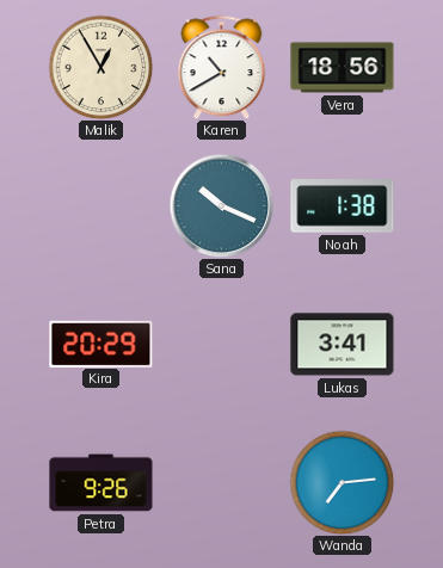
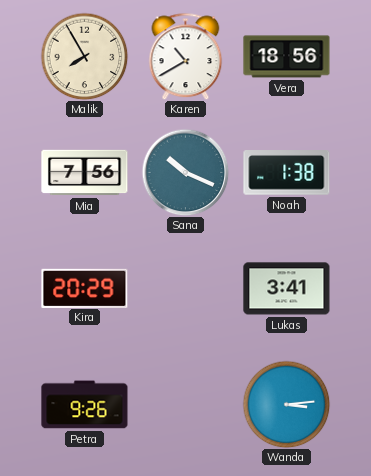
Malik: 12:55 -> 7:55
Mia: none -> 7:56
Wanda: 7:14 -> 3:14
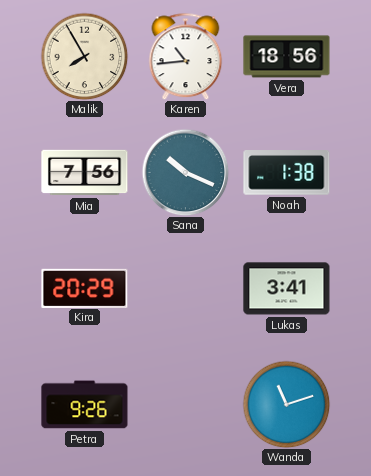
Karen: 10:40 -> 10:44
Wanda: 3:14 -> 11:12
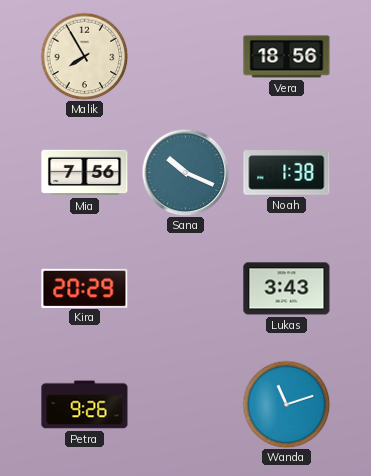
Karen: 10:44 -> none
Lukas: 3:41 -> 3:43
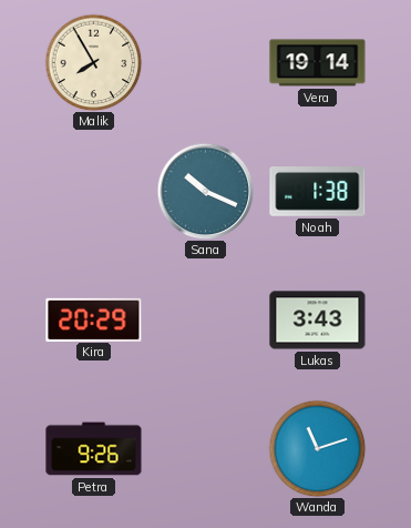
Vera: 18:56 -> 19:14
Mia: 7:56 -> none
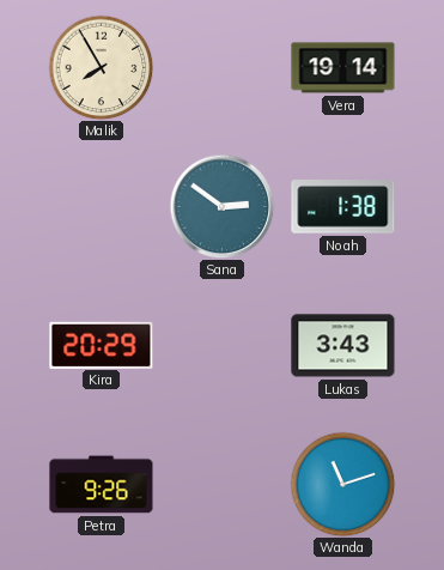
Sana: 10:19 -> 2:51
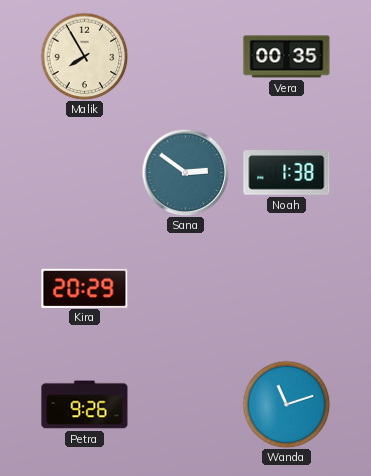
Vera: 19:14 -> 00:35
Lukas: 3:43 -> none
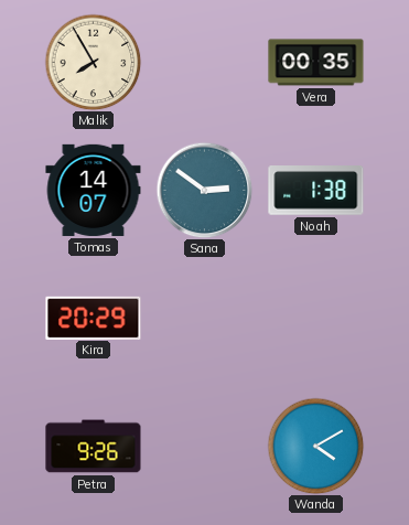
Tomas: none -> 14:07
Wanda: 11:12 -> 4:10
